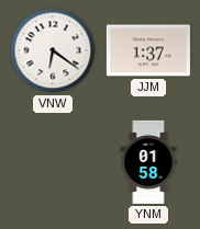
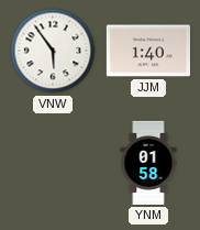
VNW: 6:21 -> 5:54
JJM: 1:37 -> 1:40
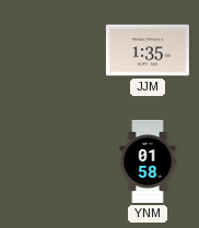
VNW: 5:54 -> none
JJM: 1:40 -> 1:35
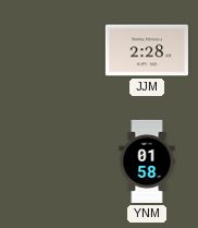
JJM: 1:35 -> 2:28
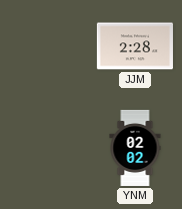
YNM: 01:58 -> 02:02
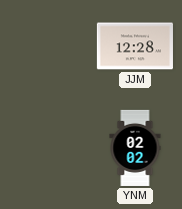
JJM: 2:28 -> 12:28
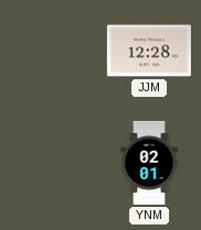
YNM: 02:02 -> 02:01
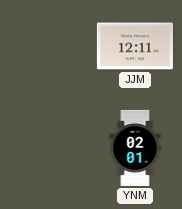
JJM: 12:28 -> 12:11
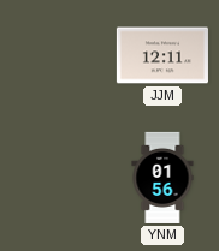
YNM: 02:01 -> 01:56
